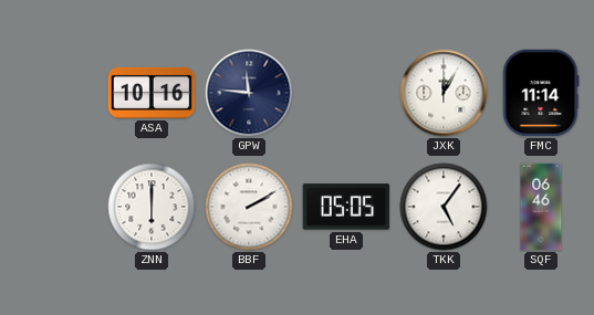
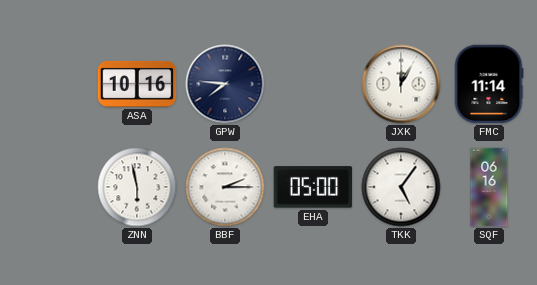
GPW: 11:46 -> 7:46
ZNN: 6:00 -> 5:58
BBF: 2:10 -> 2:15
EHA: 05:05 -> 05:00
SQF: 06:46 -> 06:16
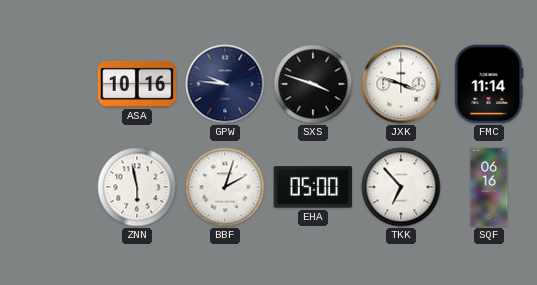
GPW: 7:46 -> 9:46
SXS: none -> 3:48
JXK: 12:05 -> 3:48
BBF: 2:15 -> 2:03
TKK: 5:06 -> 6:53
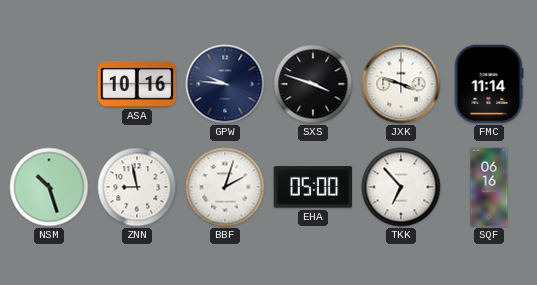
NSM: none -> 10:27
ZNN: 5:58 -> 8:58
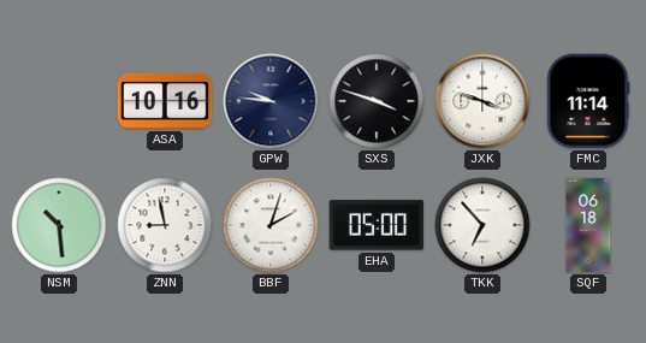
NSM: 10:27 -> 10:29
SQF: 06:16 -> 06:18
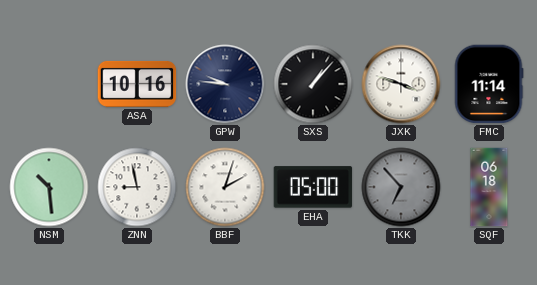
SXS: 3:48 -> 1:07
TKK dial: white -> grey
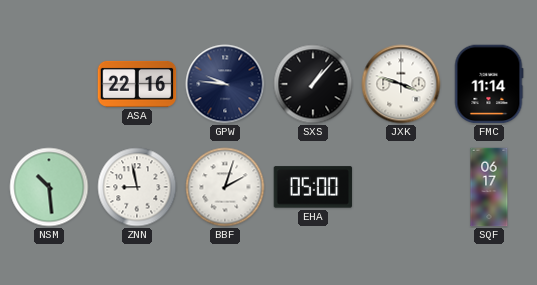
ASA: 10:16 -> 22:16
TKK: 6:53 -> none
SQF: 06:18 -> 06:17
